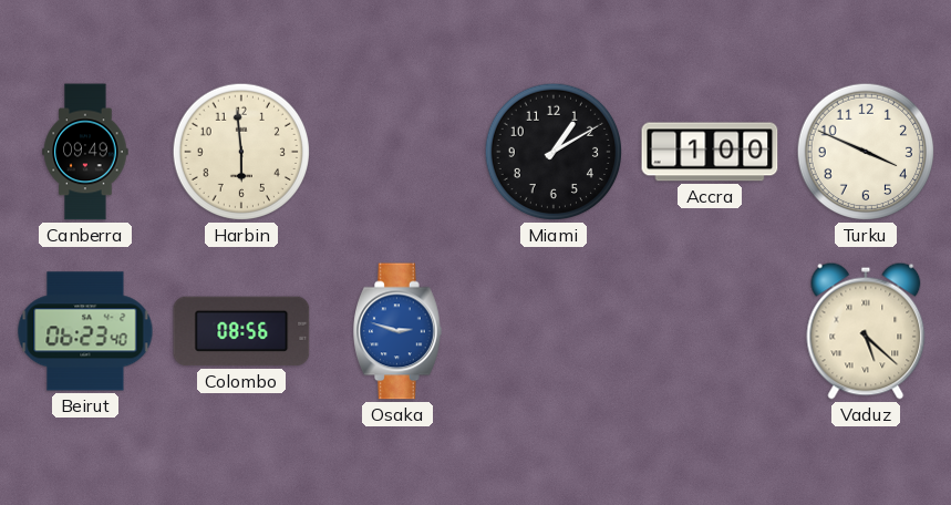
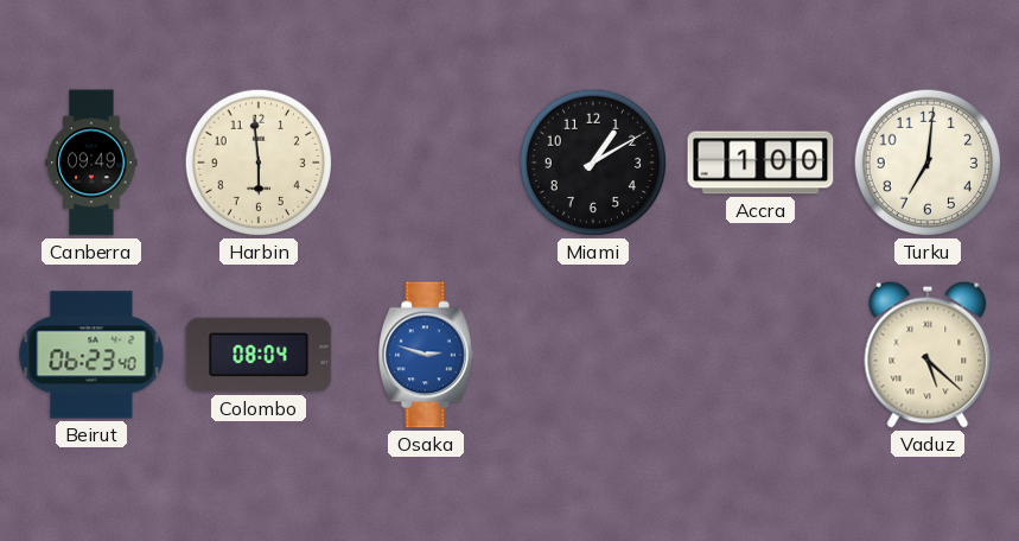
Turku: 3:49 -> 7:01
Colombo: 08:56 -> 08:04
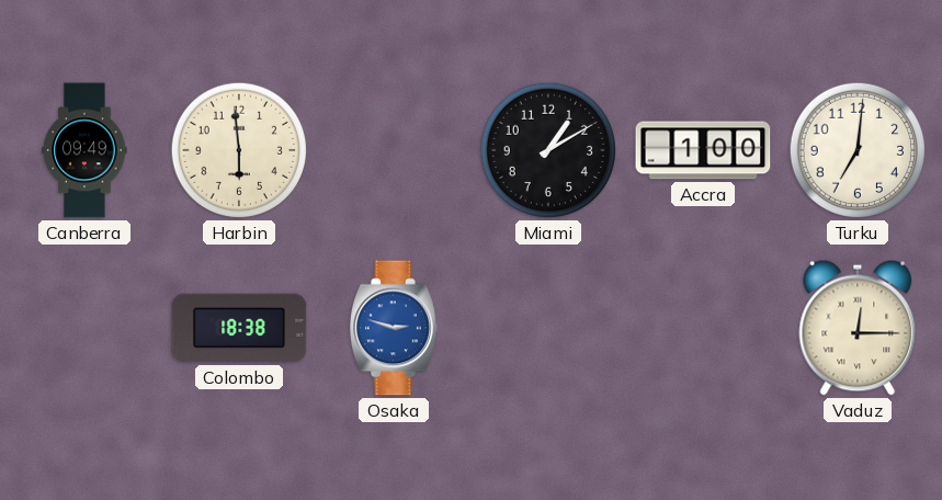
Beirut: 06:23 -> none
Colombo: 08:04 -> 18:38
Vaduz: 5:22 -> 12:15
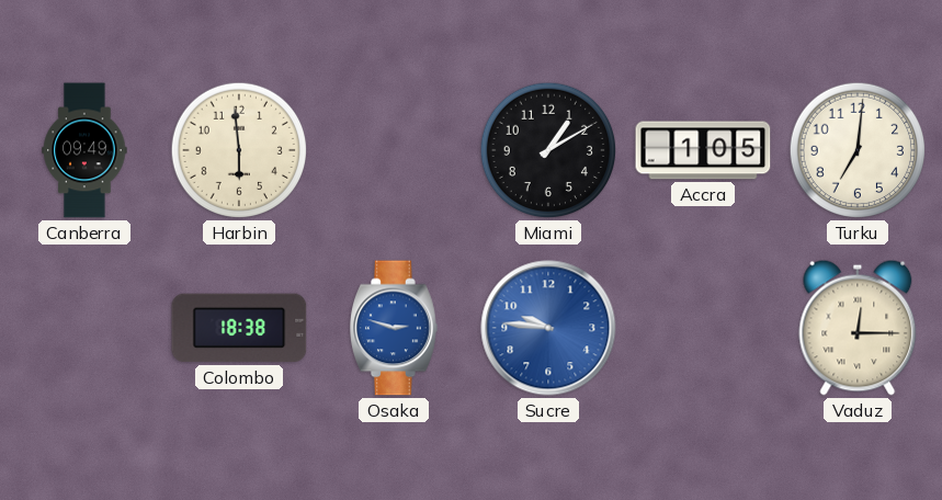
Accra: 1:00 -> 1:05
Sucre: none -> 9:46
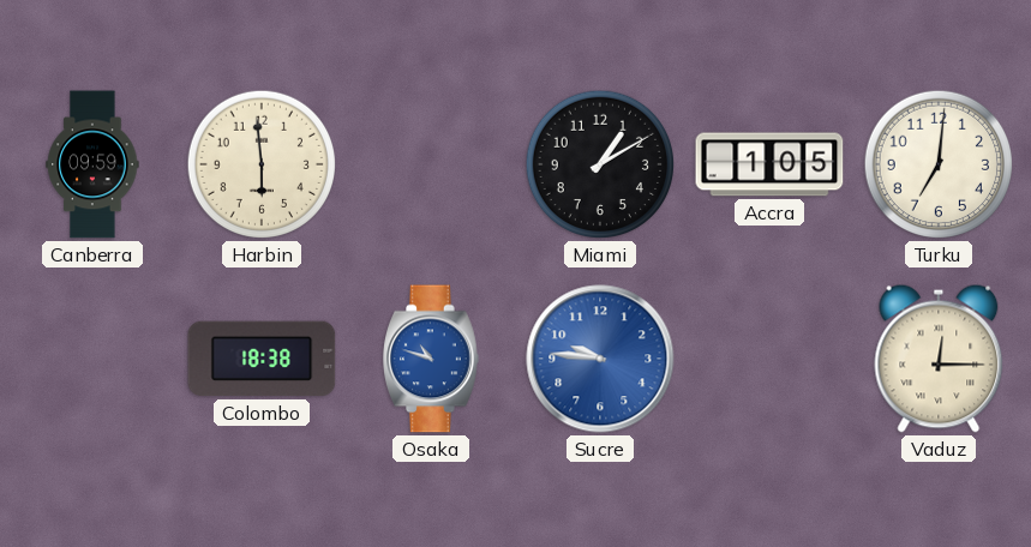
Canberra: 09:49 -> 09:59
Osaka: 2:48 -> 10:48
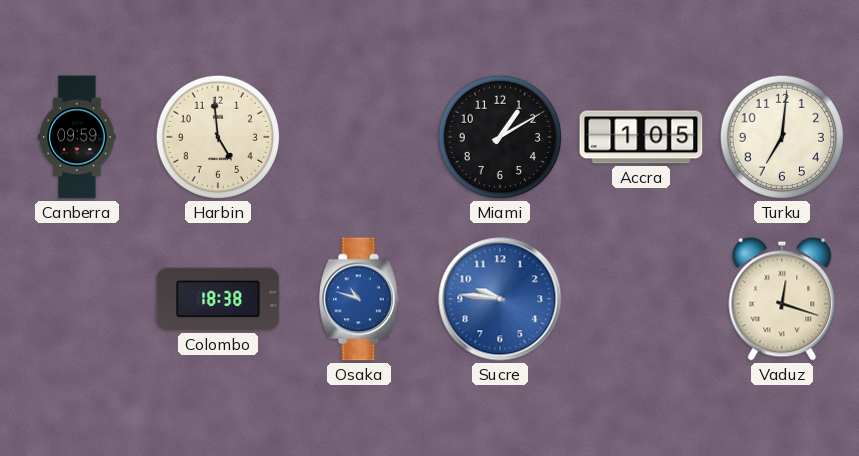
Harbin: 5:59 -> 4:59
Vaduz: 12:15 -> 12:18
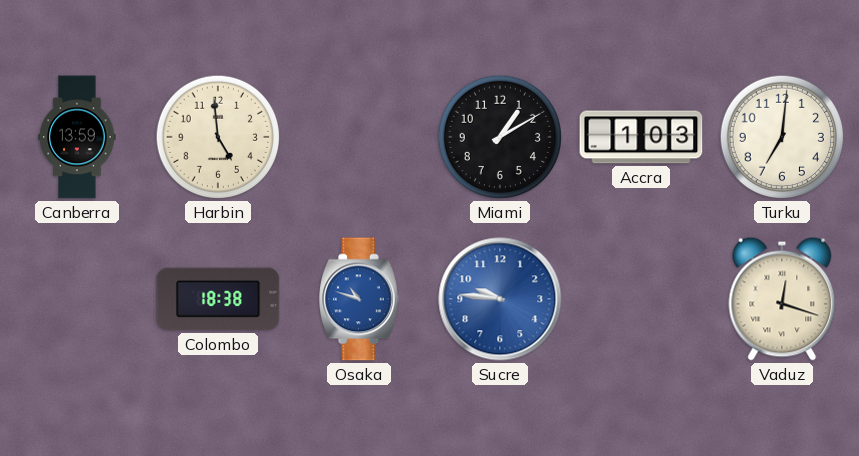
Canberra: 09:59 -> 13:59
Accra: 1:05 -> 1:03
